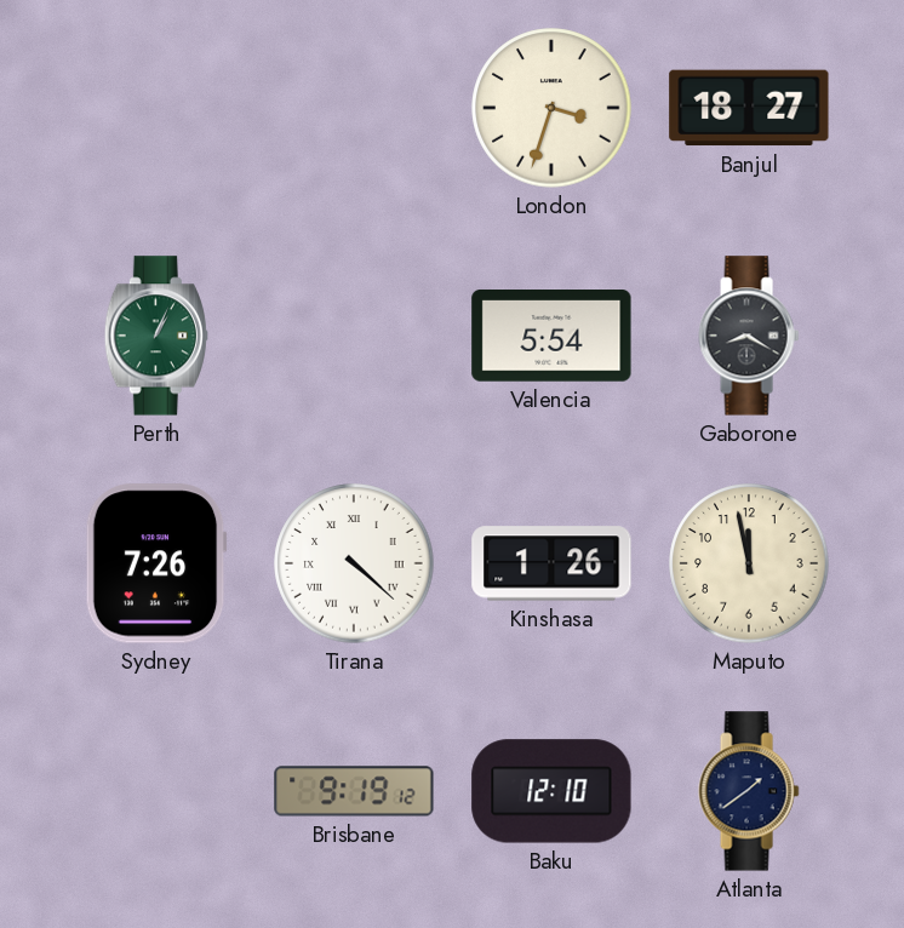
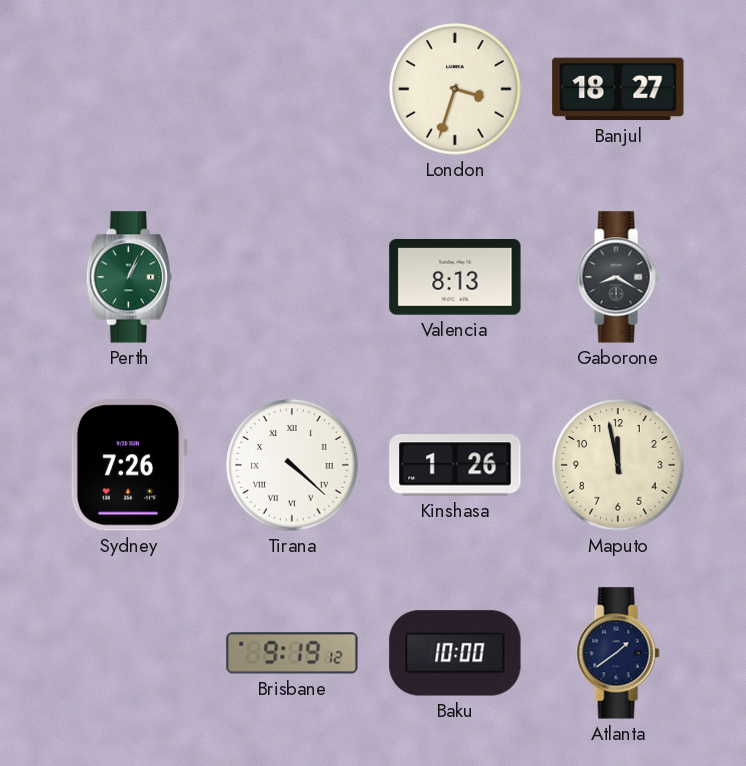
Valencia: 5:54 -> 8:13
Baku: 12:10 -> 10:00
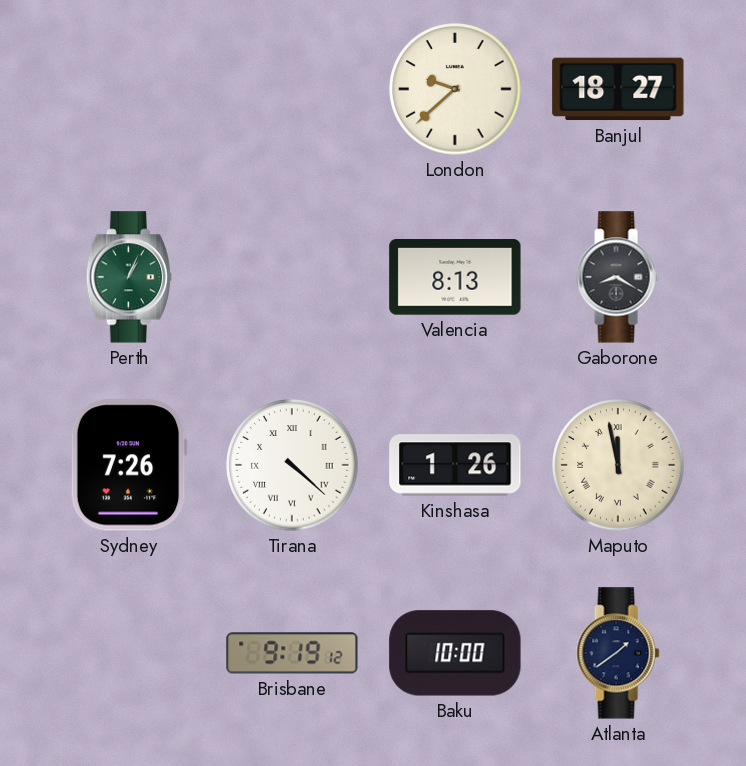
London: 3:33 -> 9:38
Maputo numerals: Arabic -> Roman
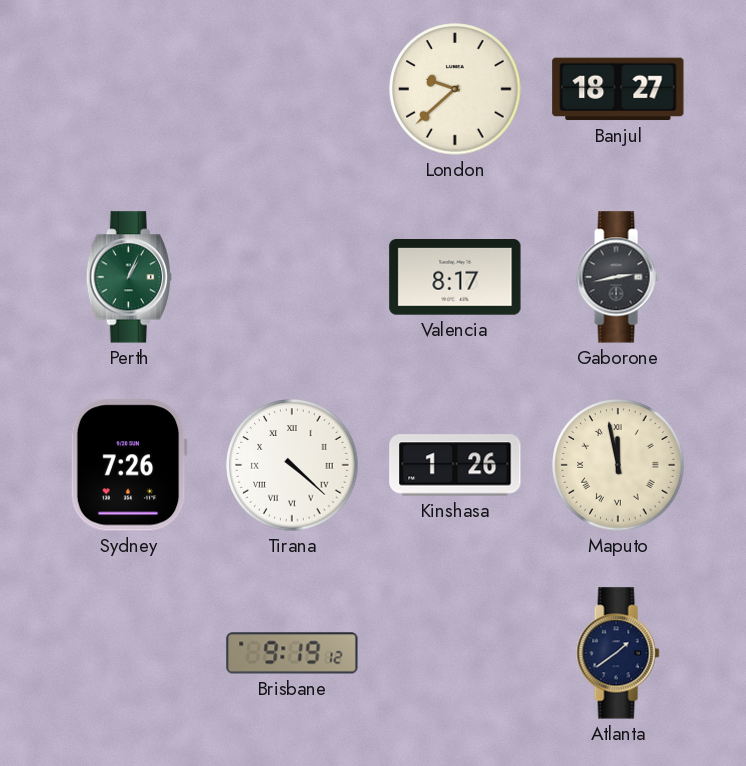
Valencia: 8:13 -> 8:17
Gaborone: 8:20 -> 2:43
Baku: 10:00 -> none
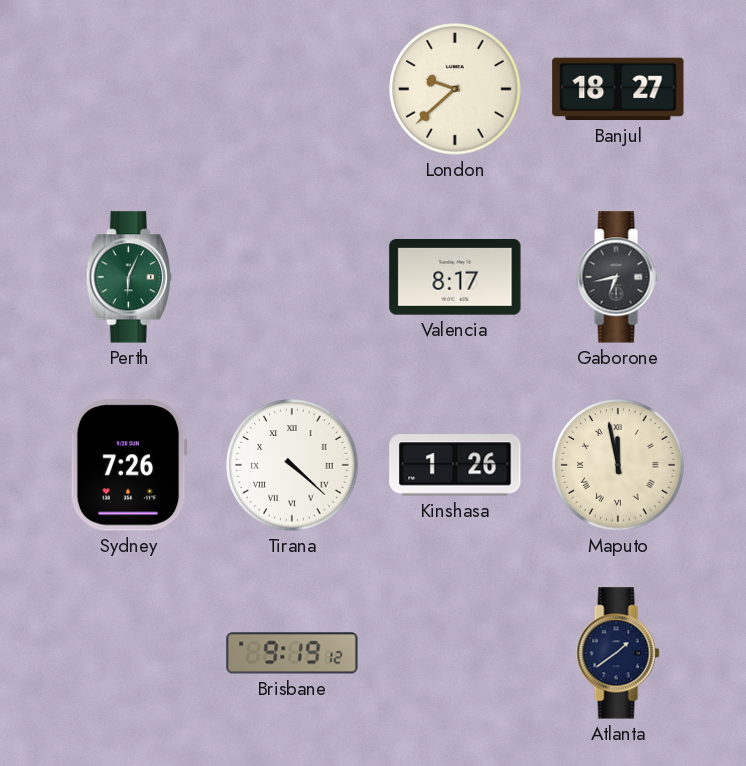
Perth: 1:04 -> 6:04
Gaborone: 2:43 -> 6:43
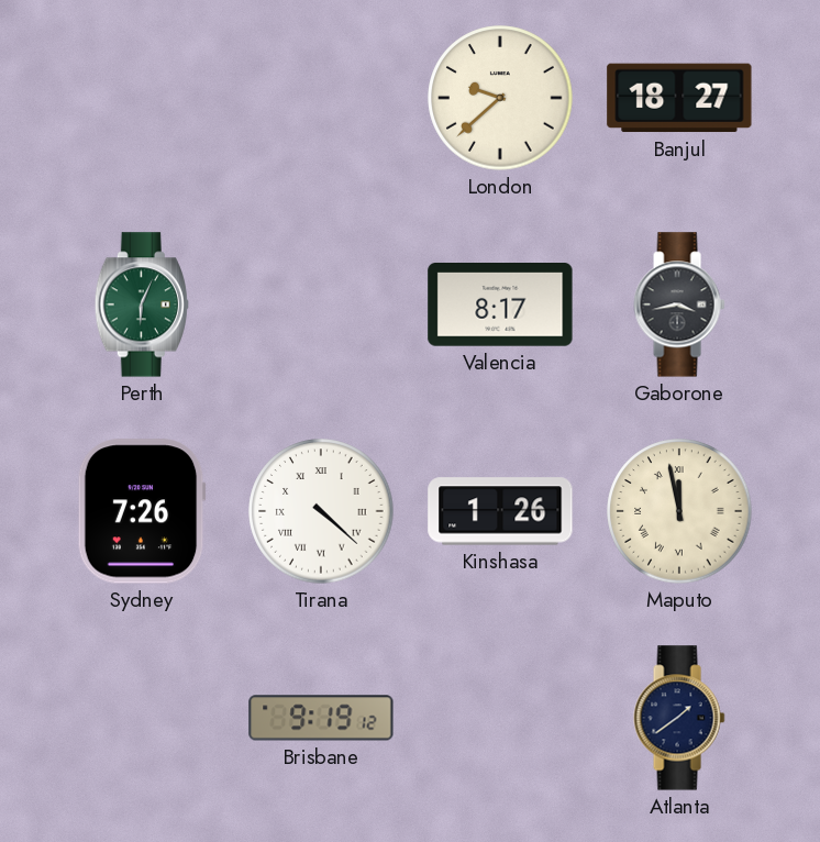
Gaborone: 6:43 -> 3:43
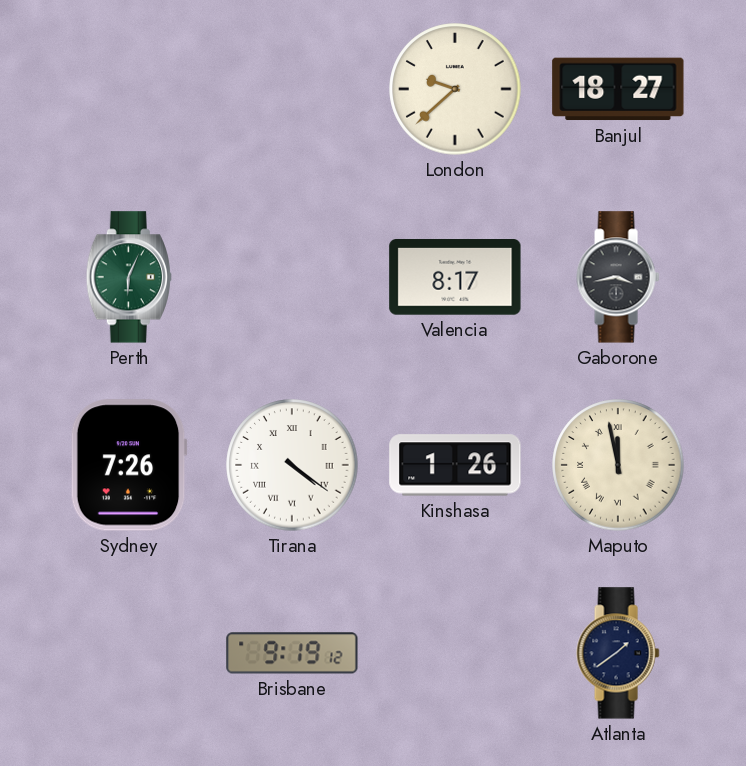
Tirana: 4:22 -> 4:21
